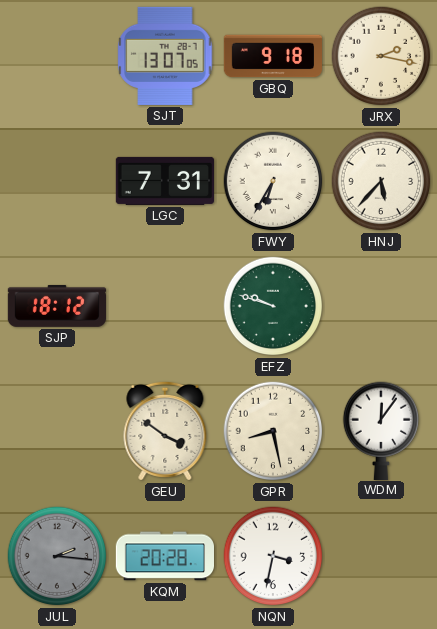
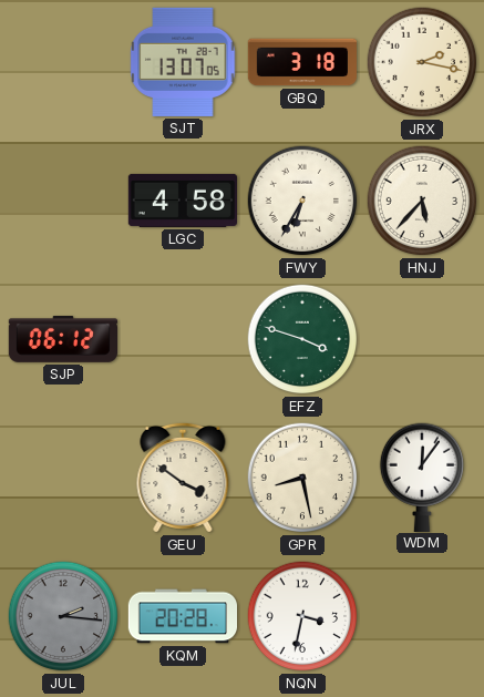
GBQ: 9:18 -> 3:18
LGC: 7:31 -> 4:58
SJP: 18:12 -> 06:12
EFZ: 9:48 -> 3:48
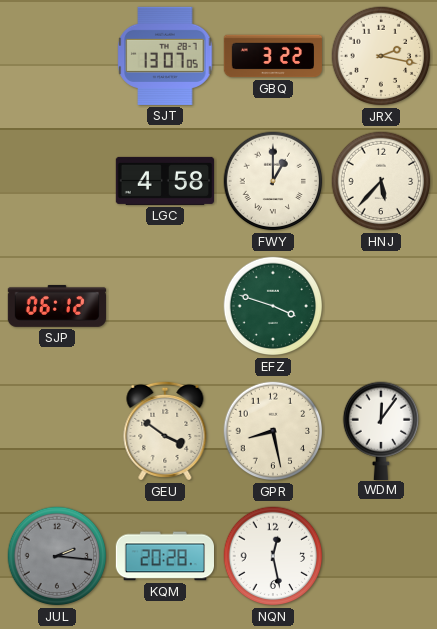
GBQ: 3:18 -> 3:22
FWY: 6:35 -> 1:00
NQN: 3:32 -> 12:28
